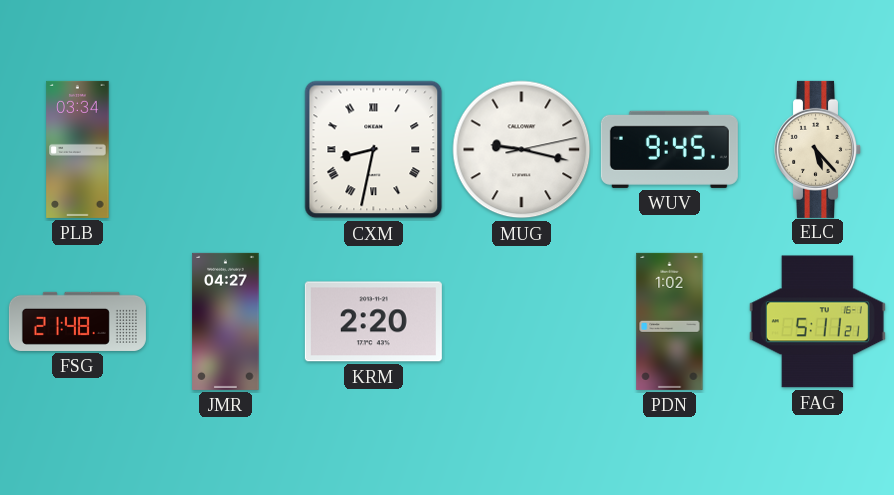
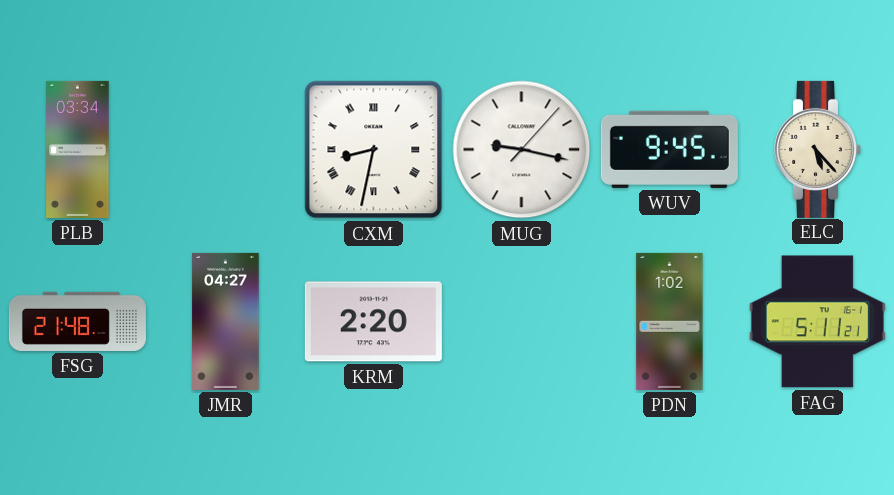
MUG: 9:17:13 -> 9:17:07
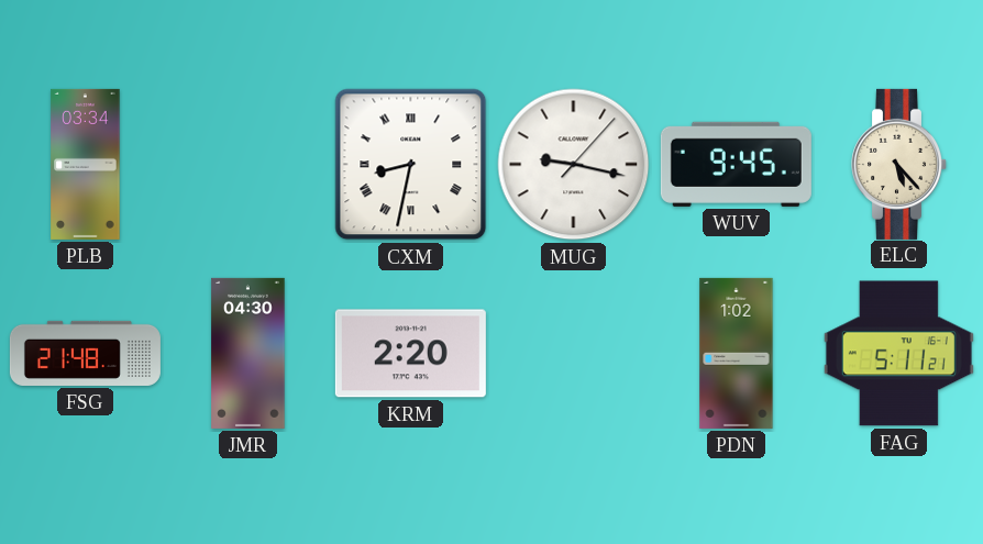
JMR: 04:27 -> 04:30
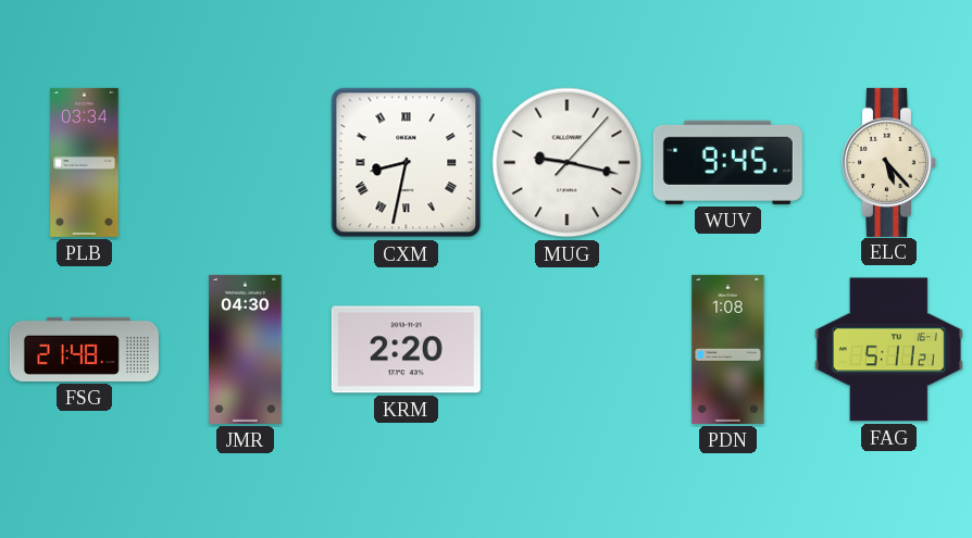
PDN: 1:02 -> 1:08
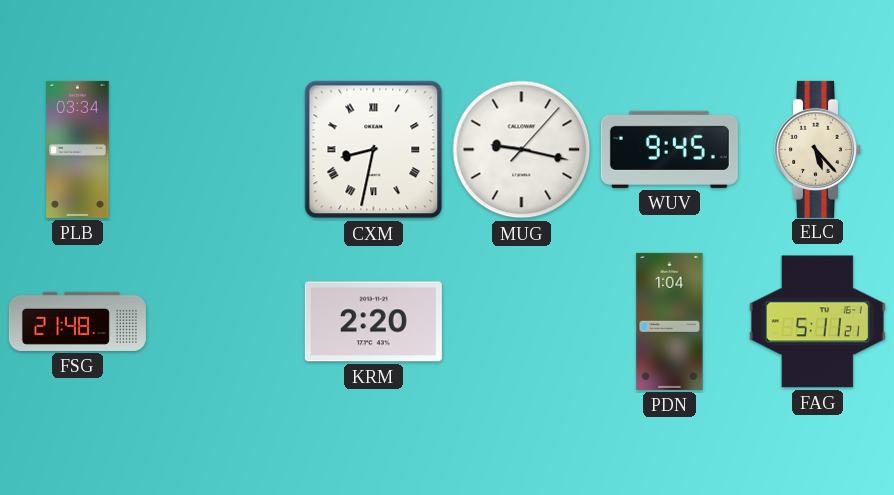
JMR: 04:30 -> none
PDN: 1:08 -> 1:04
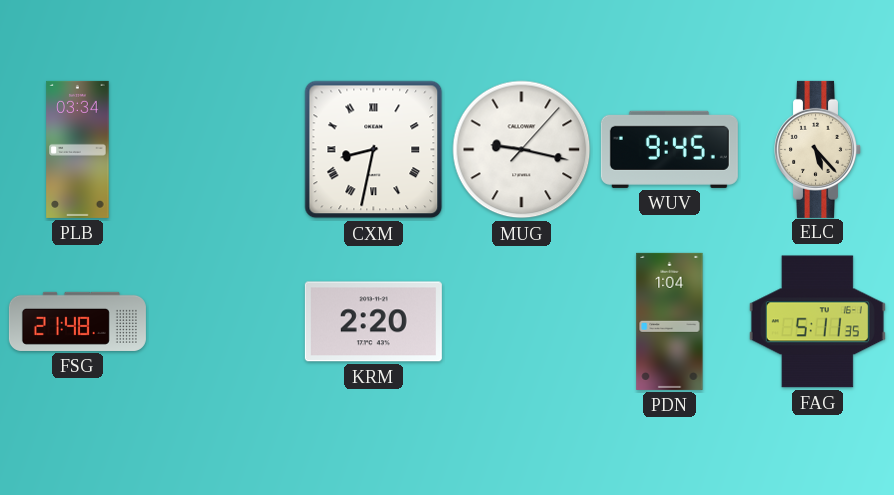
FAG: 5:11:21 -> 5:11:35
